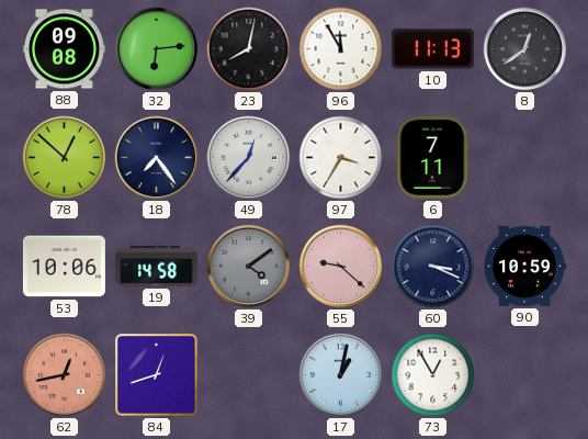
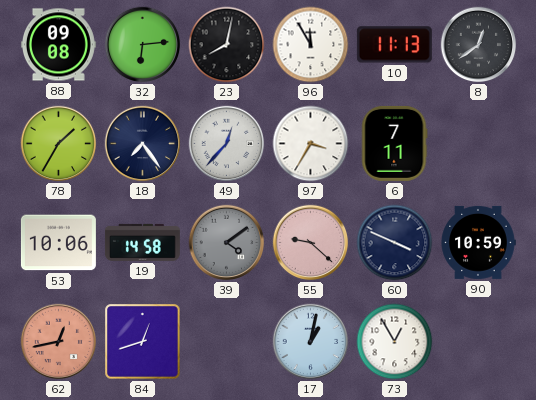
78: 12:52 -> 1:35
60: 3:19 -> 3:49
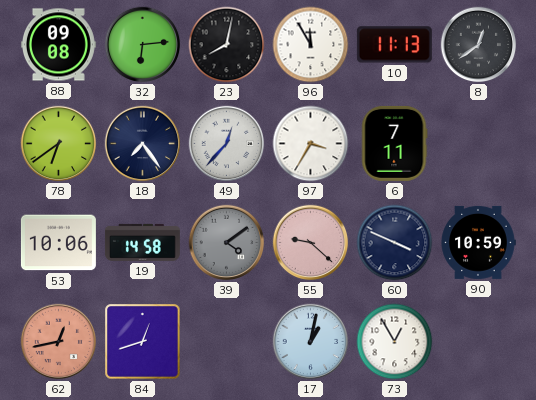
78: 1:35 -> 6:39
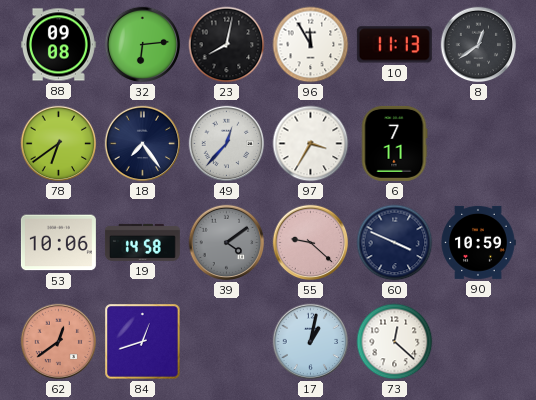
62: 12:43 -> 12:39
73: 12:55 -> 12:22
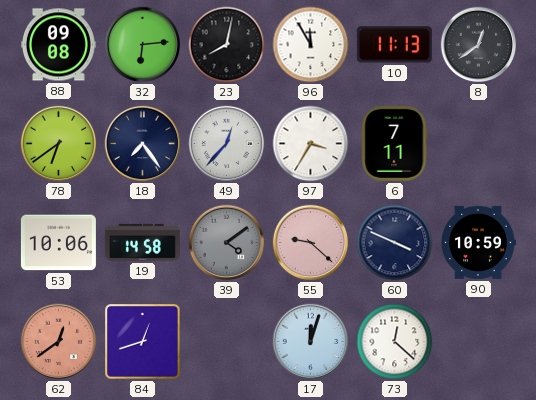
17: 1:02 -> 12:03
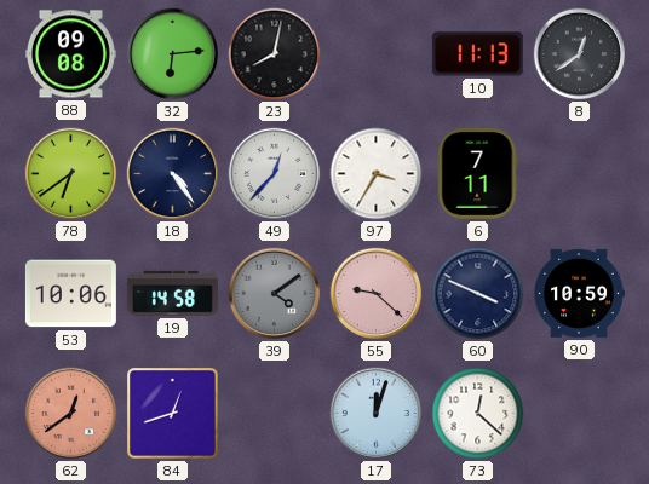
96: 11:55 -> none
18: 7:24 -> 4:24
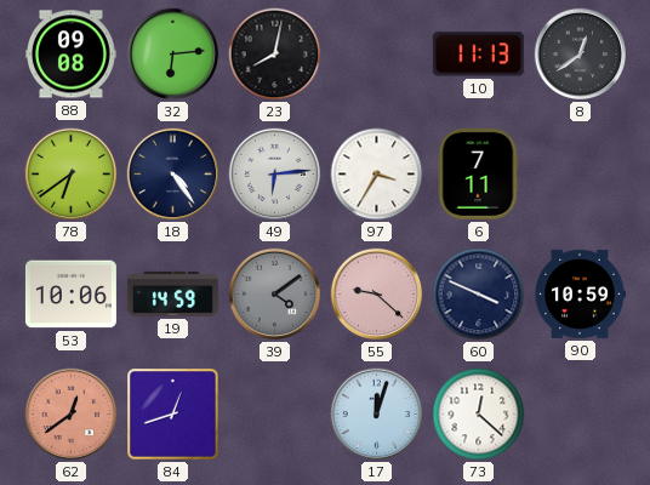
49: 12:37 -> 6:14
19: 14:58 -> 14:59
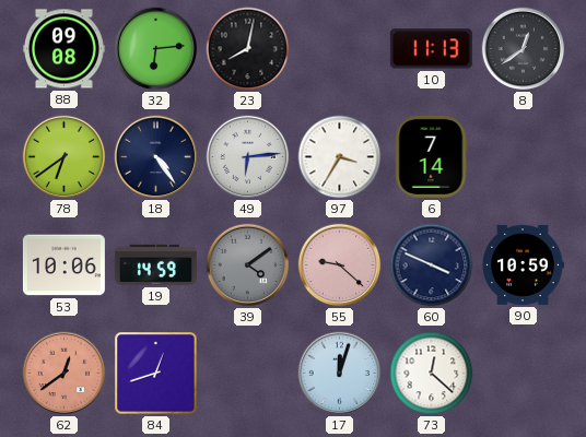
6: 7:11 -> 7:14
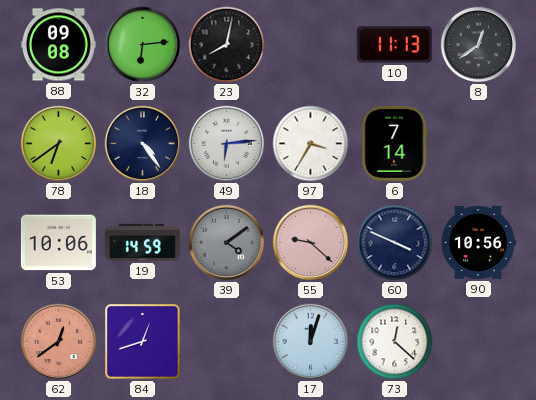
90: 10:59 -> 10:56
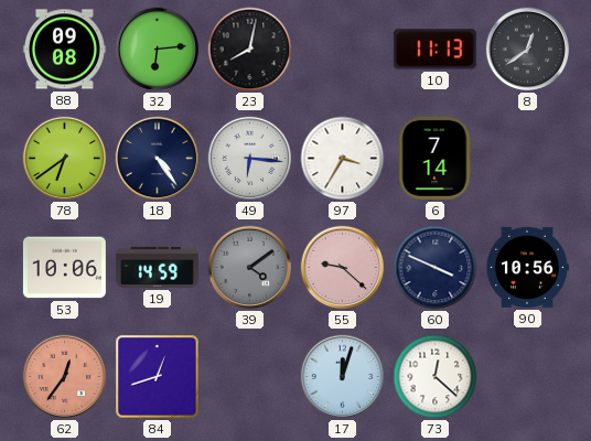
49: 6:14 -> 6:16
62: 12:39 -> 12:36
